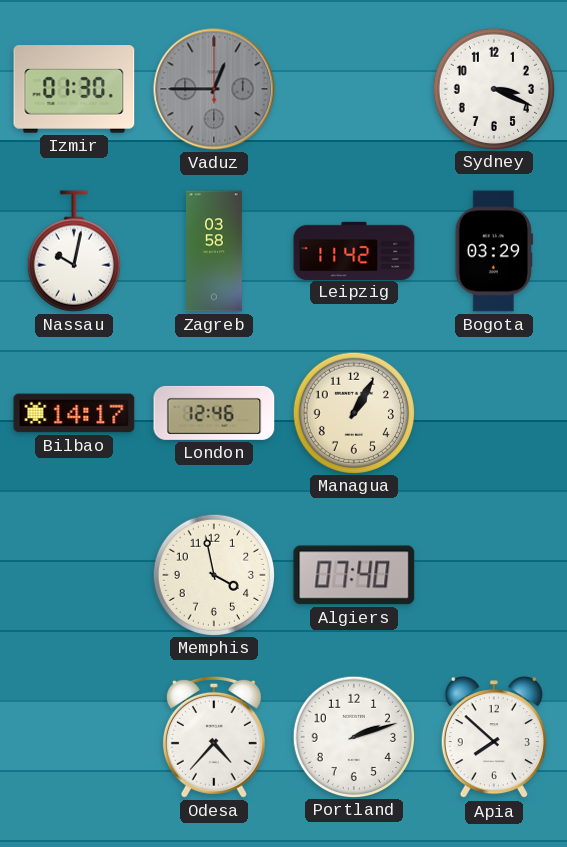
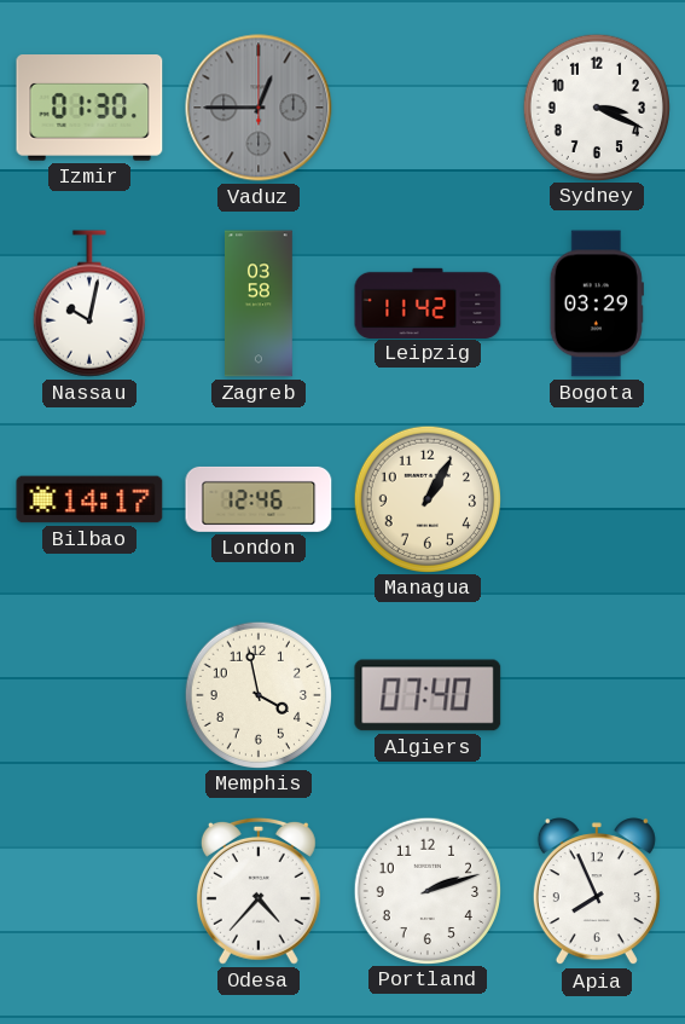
Apia: 7:52 -> 7:56
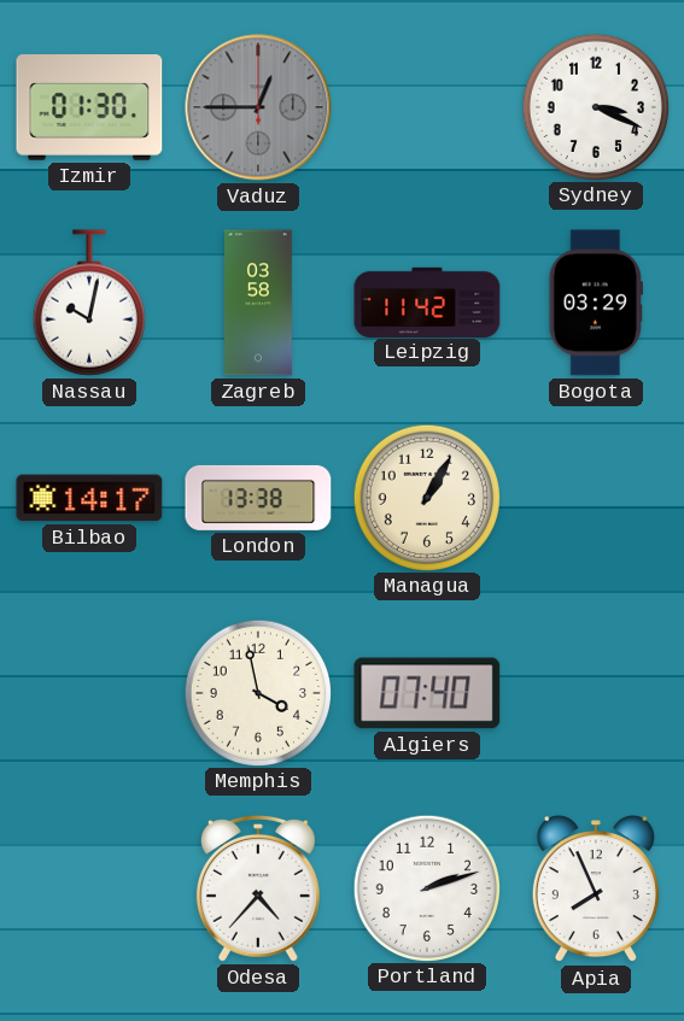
London: 12:46 -> 13:38
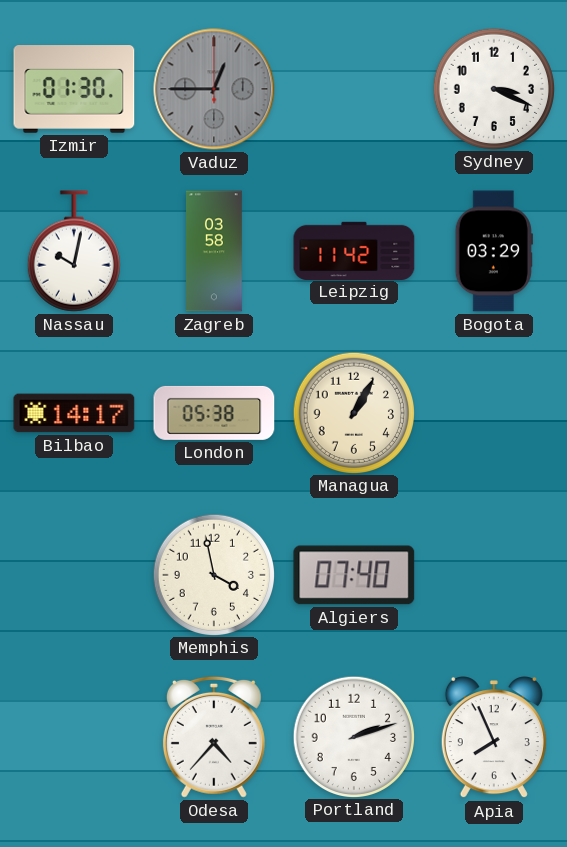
London: 13:38 -> 05:38
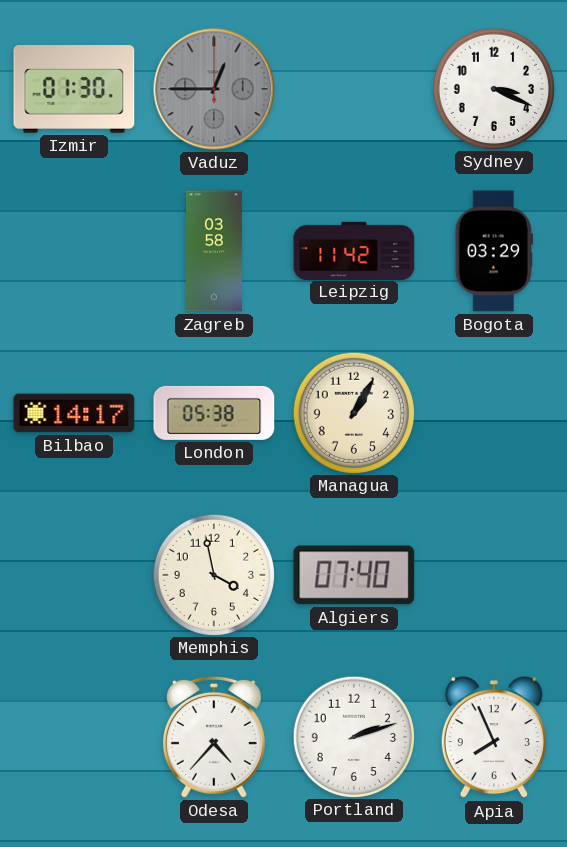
Nassau: 10:02 -> none
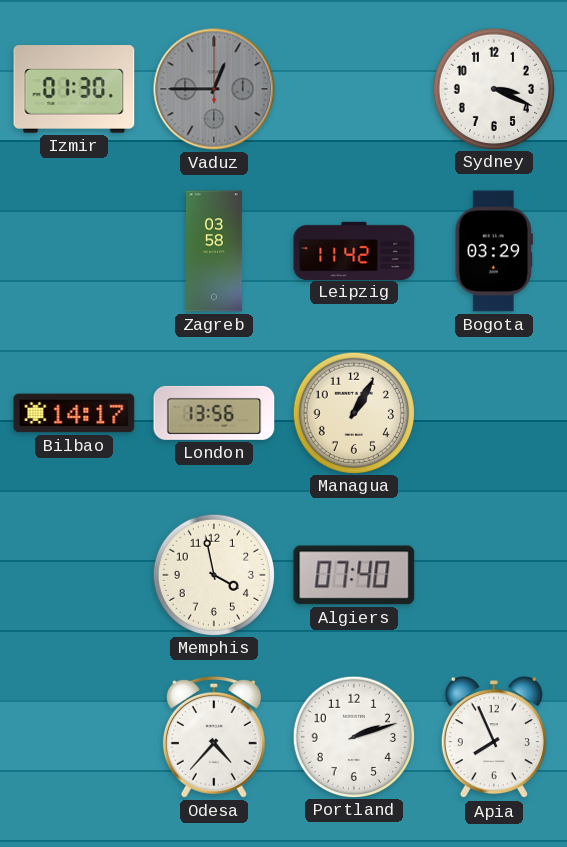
London: 05:38 -> 13:56
